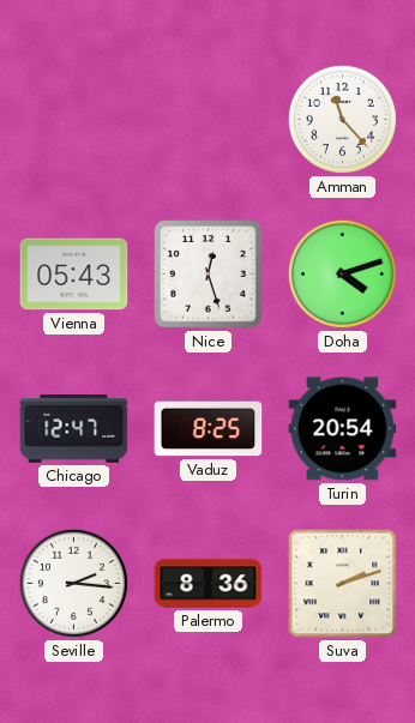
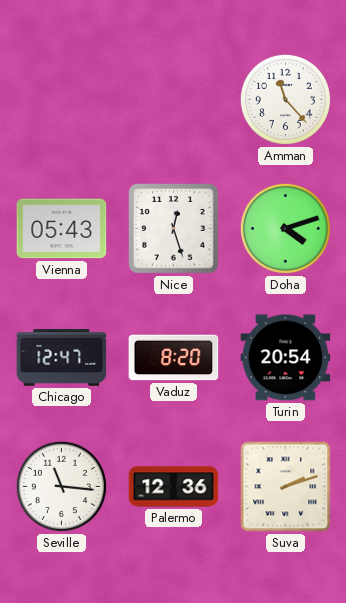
Vaduz: 8:25 -> 8:20
Seville: 2:16 -> 11:16
Palermo: 8:36 -> 12:36
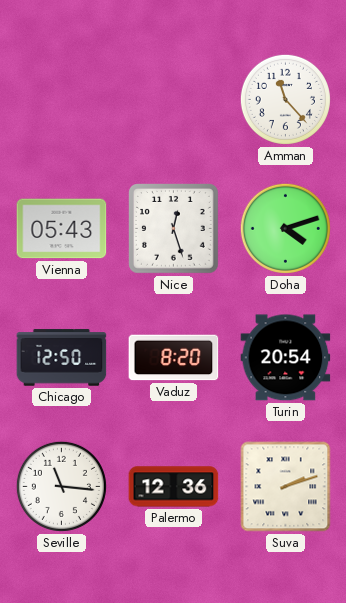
Chicago: 12:47 -> 12:50
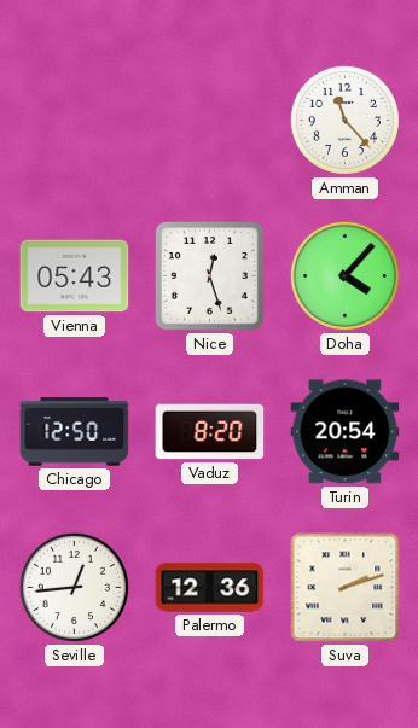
Doha: 4:12 -> 4:07
Seville: 11:16 -> 12:44
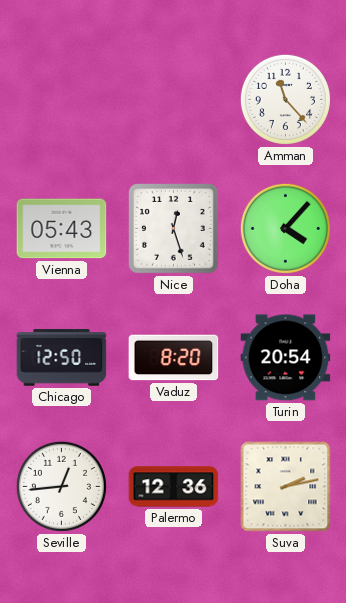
Suva: 2:12 -> 2:13
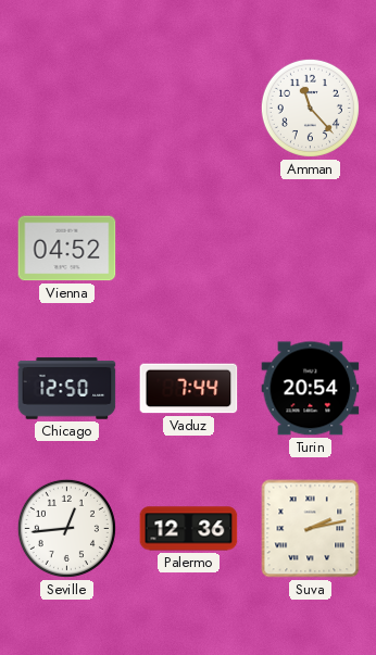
Vienna: 05:43 -> 04:52
Nice: 12:27 -> none
Doha: 4:07 -> none
Vaduz: 8:20 -> 7:44
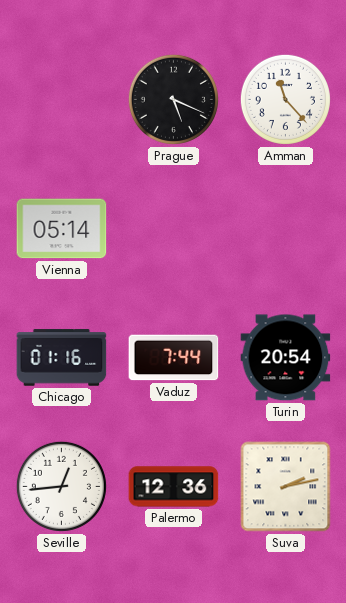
Prague: none -> 5:19
Vienna: 04:52 -> 05:14
Chicago: 12:50 -> 01:16
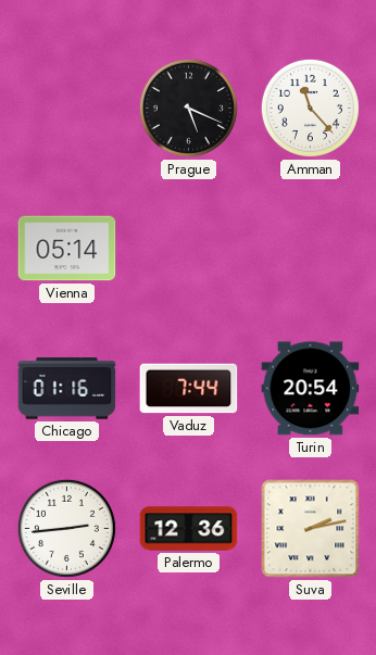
Seville: 12:44 -> 2:44
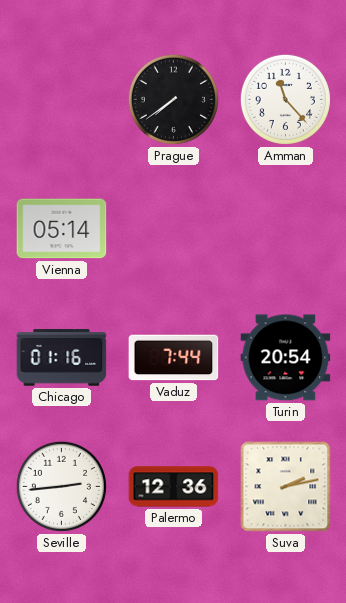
Prague: 5:19 -> 7:39
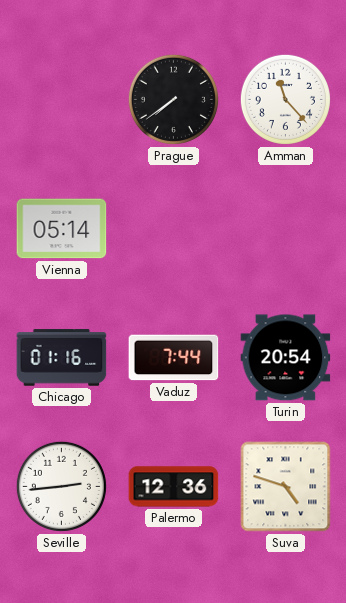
Suva: 2:13 -> 4:48
